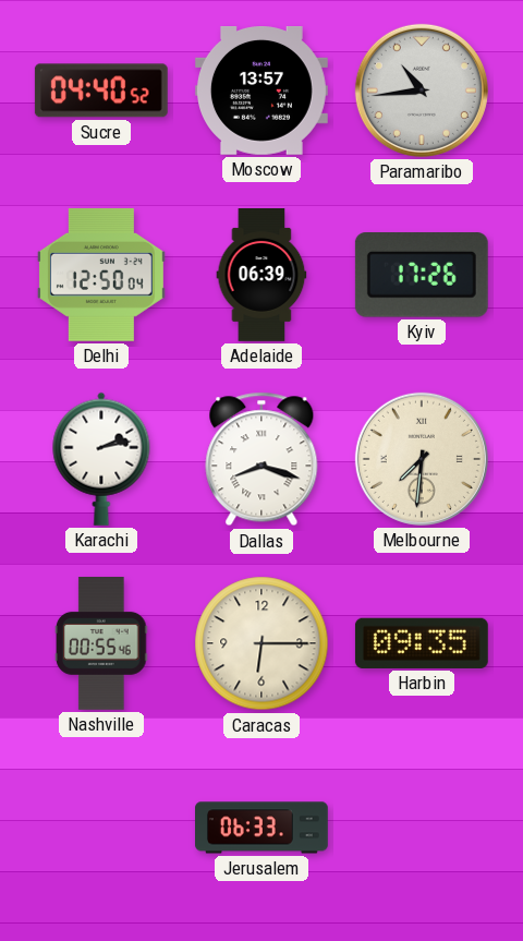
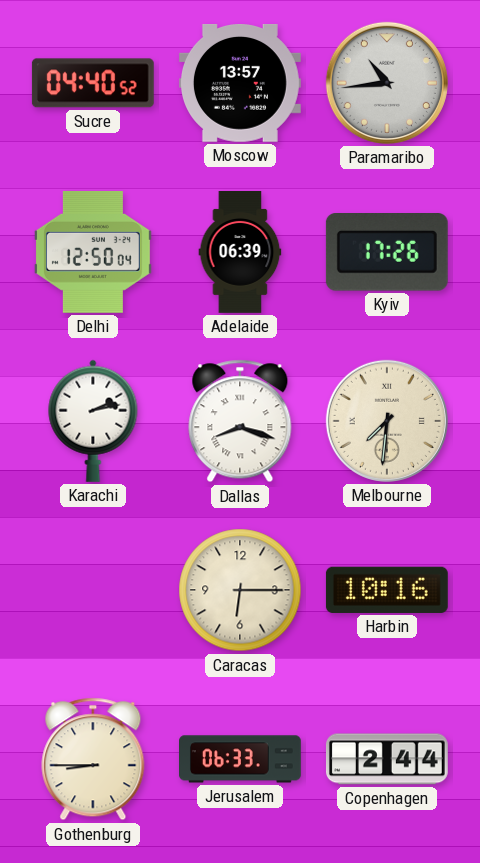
Nashville: 00:55 -> none
Harbin: 09:35 -> 10:16
Gothenburg: none -> 8:45
Copenhagen: none -> 2:44
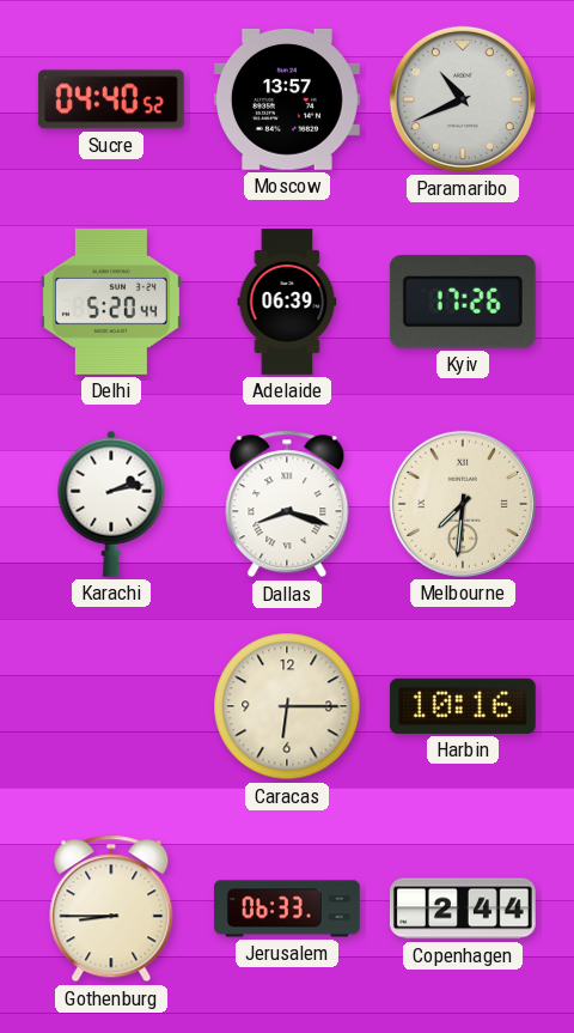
Paramaribo: 10:44 -> 10:41
Delhi: 12:50 -> 5:20
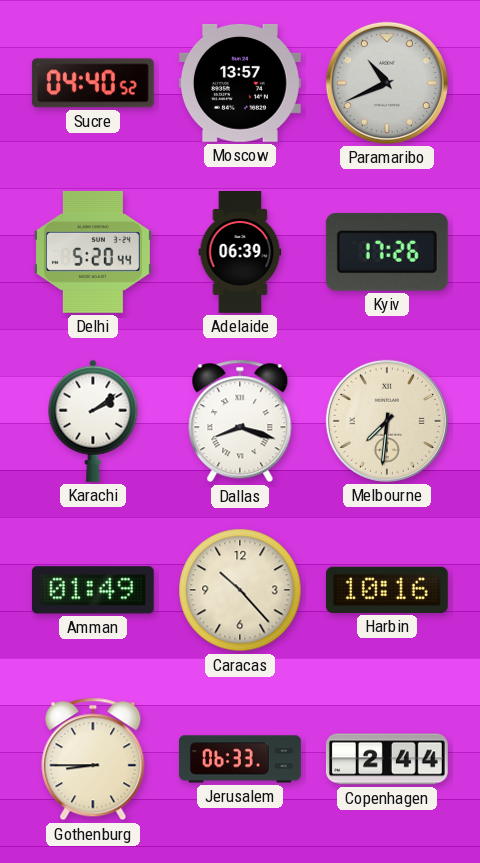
Karachi: 2:13 -> 2:09
Amman: none -> 01:49
Caracas: 6:15 -> 10:23
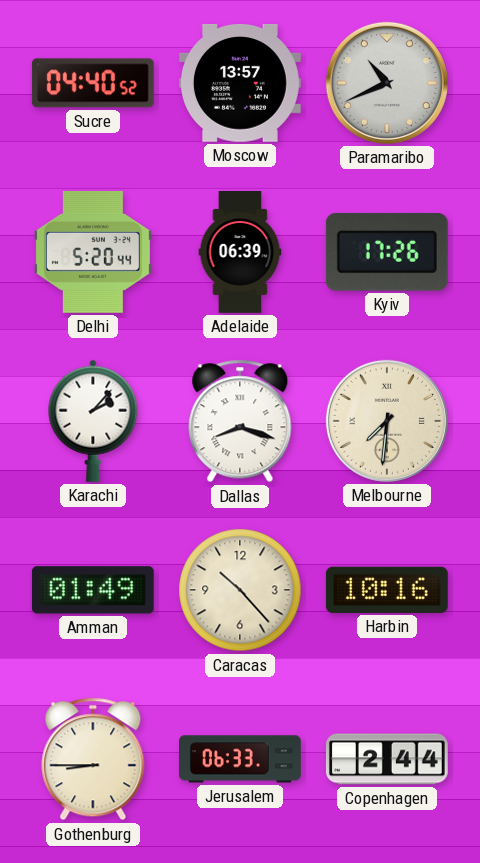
Karachi: 2:09 -> 2:07
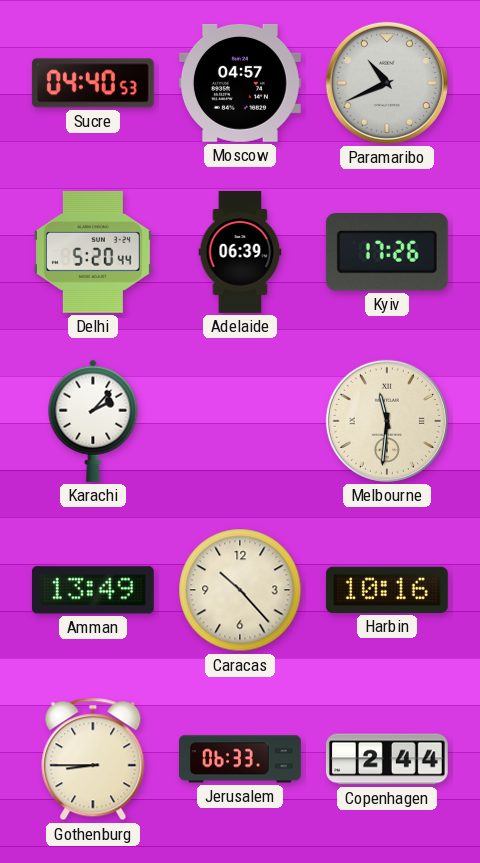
Sucre: 04:40:52 -> 04:40:53
Moscow: 13:57 -> 04:57
Dallas: 8:18 -> none
Melbourne: 7:31 -> 11:31
Amman: 01:49 -> 13:49
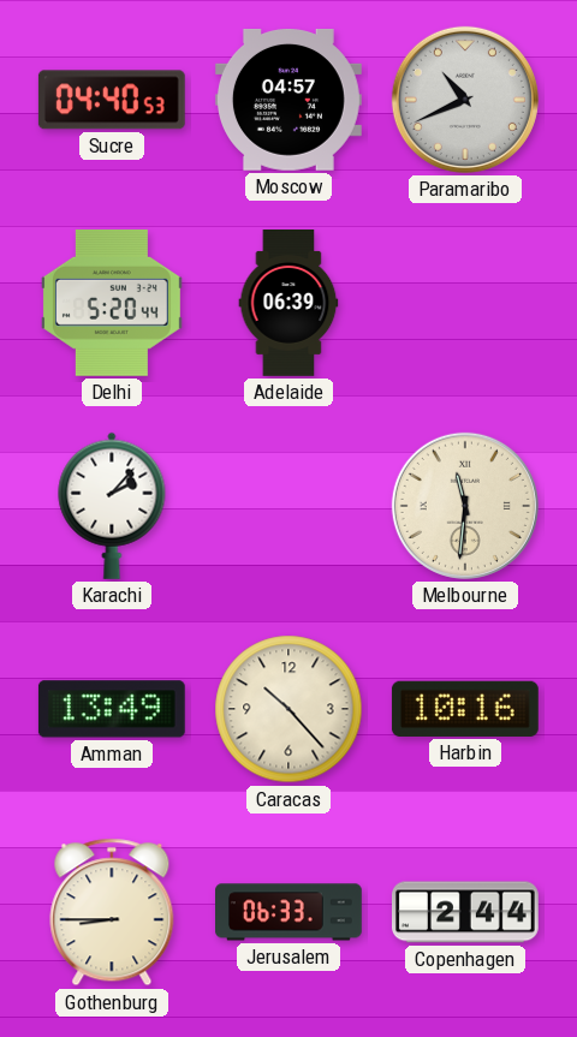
Kyiv: 17:26 -> none
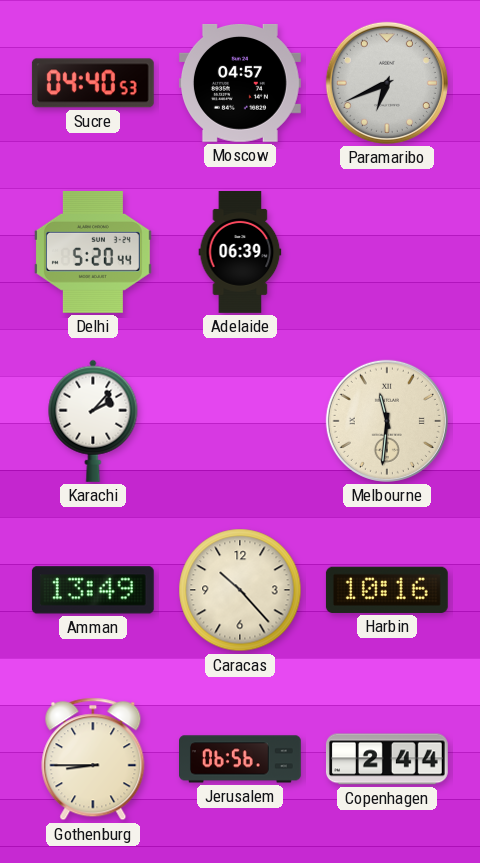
Paramaribo: 10:41 -> 6:41
Jerusalem: 06:33 -> 06:56
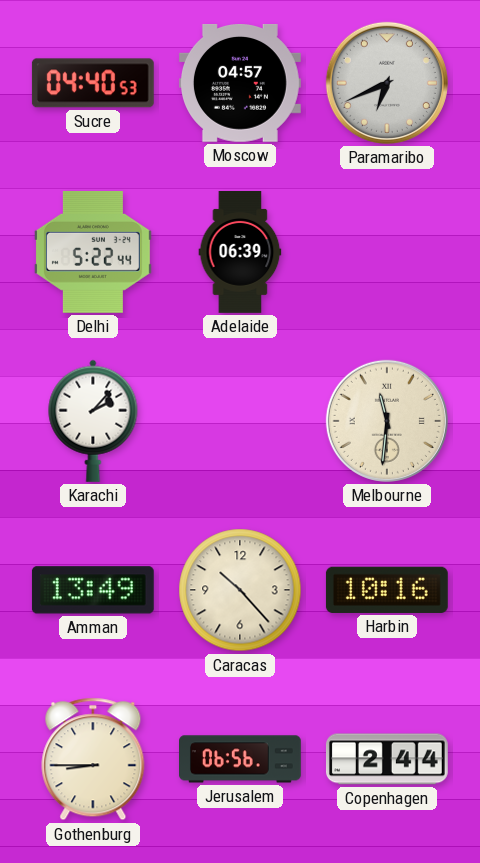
Delhi: 5:20 -> 5:22
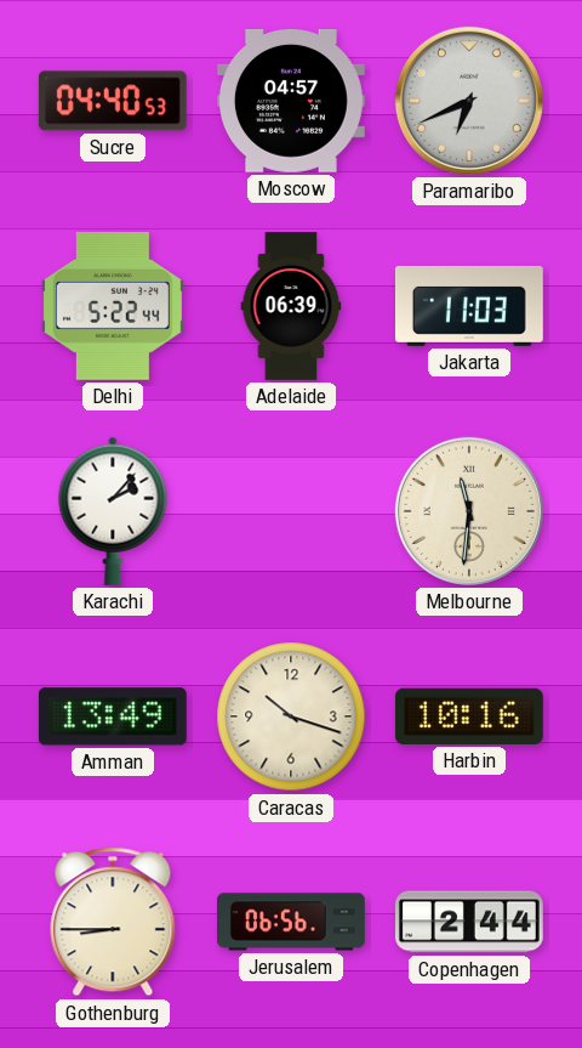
Jakarta: none -> 11:03
Caracas: 10:23 -> 10:18
